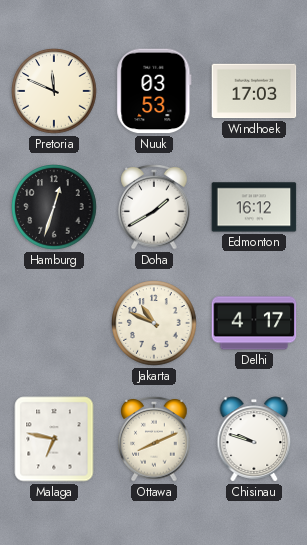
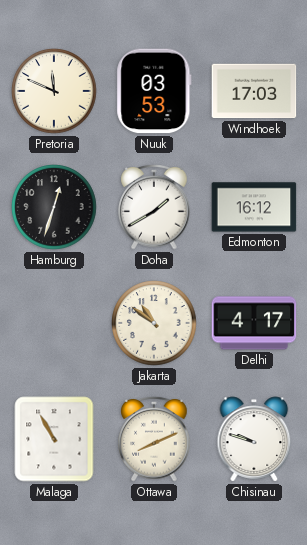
Jakarta: 10:49 -> 10:51
Malaga: 6:47 -> 10:55
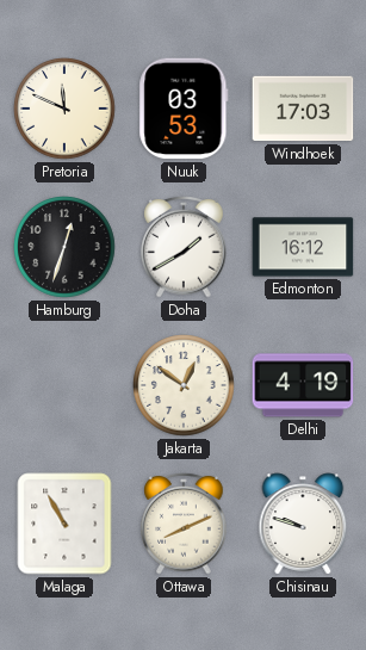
Jakarta: 10:51 -> 12:51
Delhi: 4:17 -> 4:19
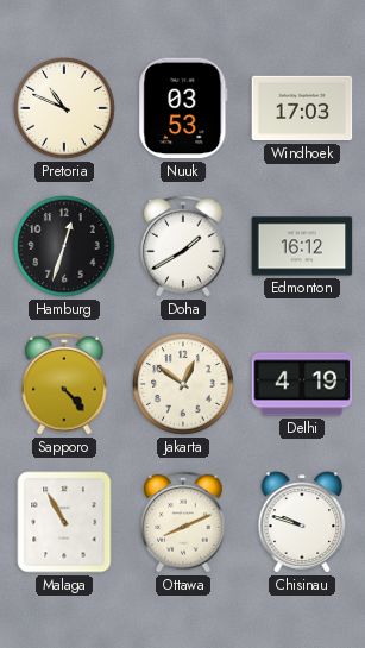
Pretoria: 11:49 -> 10:49
Sapporo: none -> 4:23
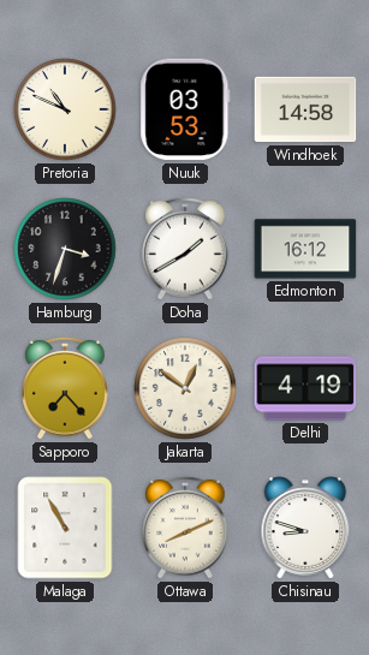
Windhoek: 17:03 -> 14:58
Hamburg: 12:33 -> 3:33
Sapporo: 4:23 -> 7:23
Chisinau: 9:48 -> 8:48
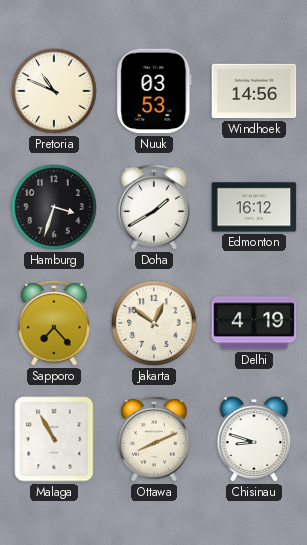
Windhoek: 14:58 -> 14:56
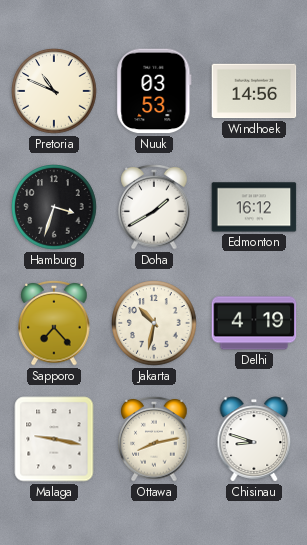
Jakarta: 12:51 -> 10:32
Malaga: 10:55 -> 9:17
Ottawa: 8:11 -> 8:13
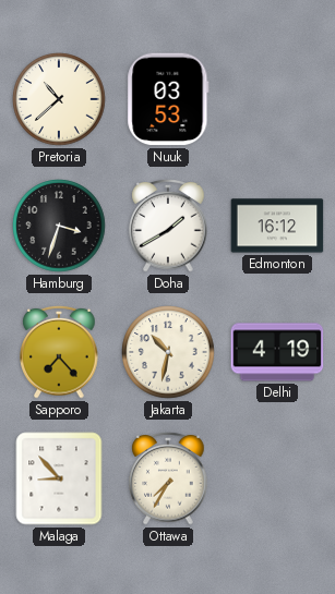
Pretoria: 10:49 -> 10:38
Windhoek: 14:56 -> none
Malaga: 9:17 -> 8:53
Ottawa: 8:13 -> 7:35
Chisinau: 8:48 -> none
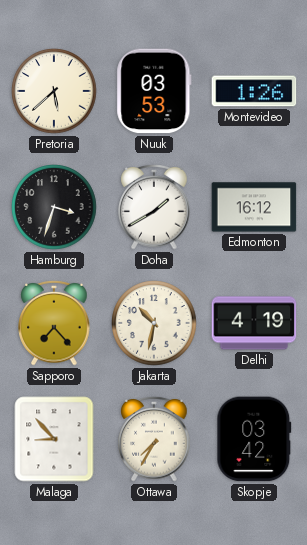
Pretoria: 10:38 -> 5:38
Montevideo: none -> 1:26
Skopje: none -> 03:42
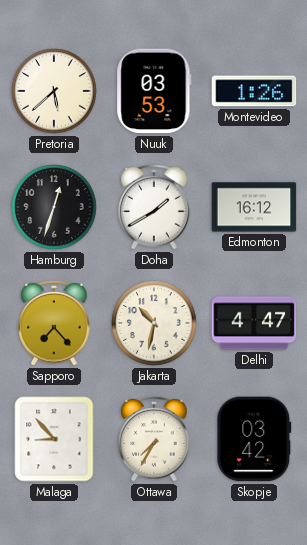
Hamburg: 3:33 -> 12:33
Delhi: 4:19 -> 4:47
